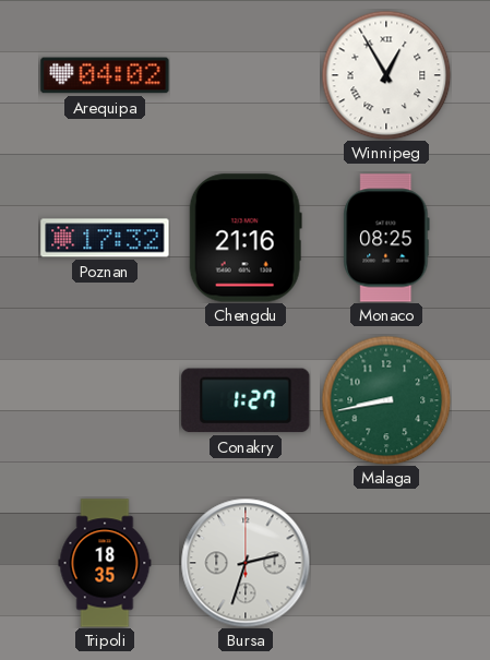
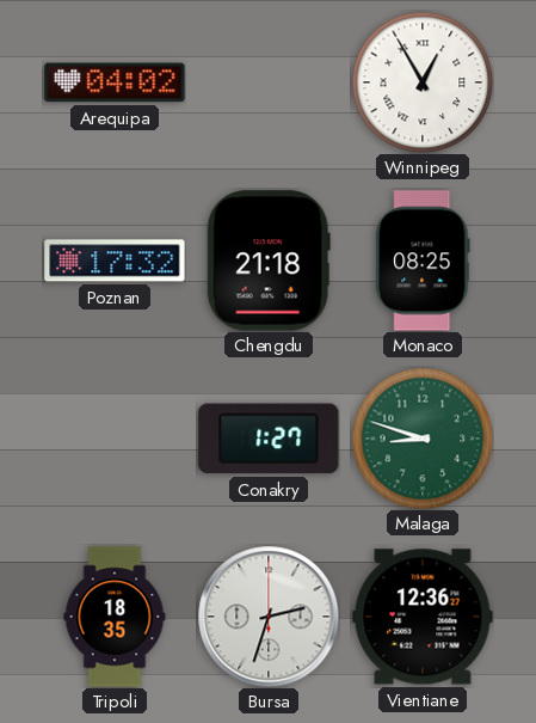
Chengdu: 21:16 -> 21:18
Malaga: 8:43 -> 8:48
Vientiane: none -> 12:36
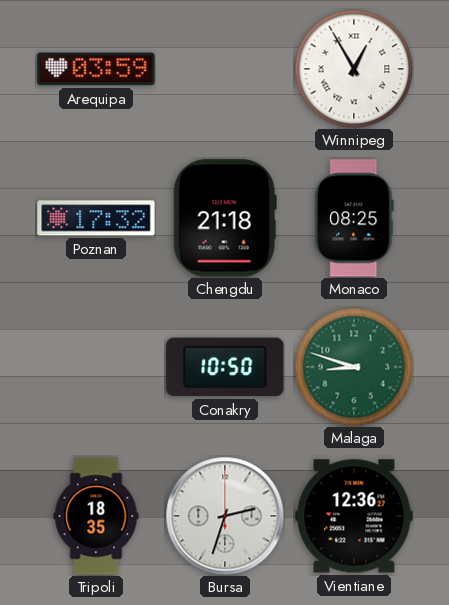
Arequipa: 04:02 -> 03:59
Conakry: 1:27 -> 10:50
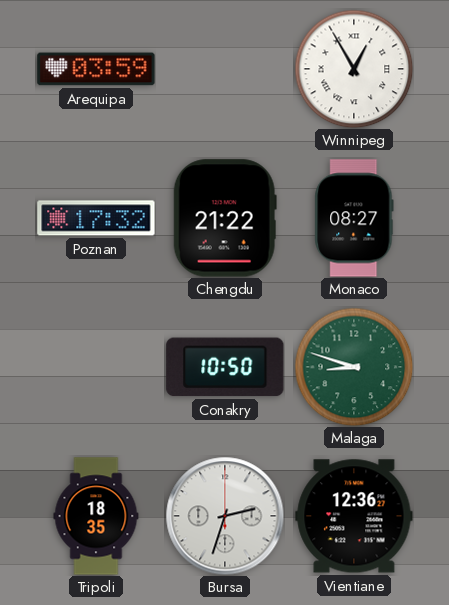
Chengdu: 21:18 -> 21:22
Monaco: 08:25 -> 08:27
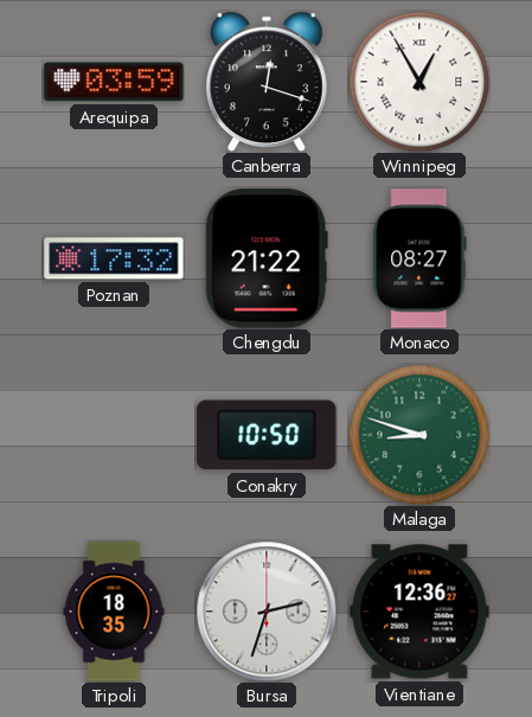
Canberra: none -> 12:18
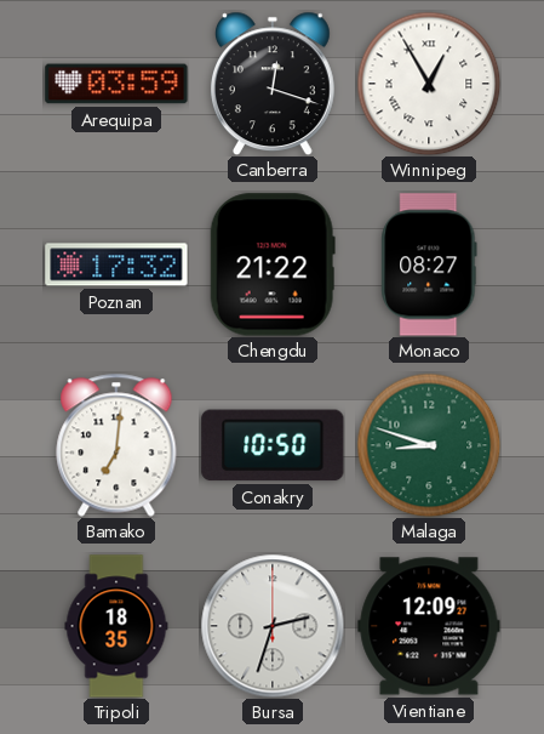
Bamako: none -> 7:01
Vientiane: 12:36 -> 12:09
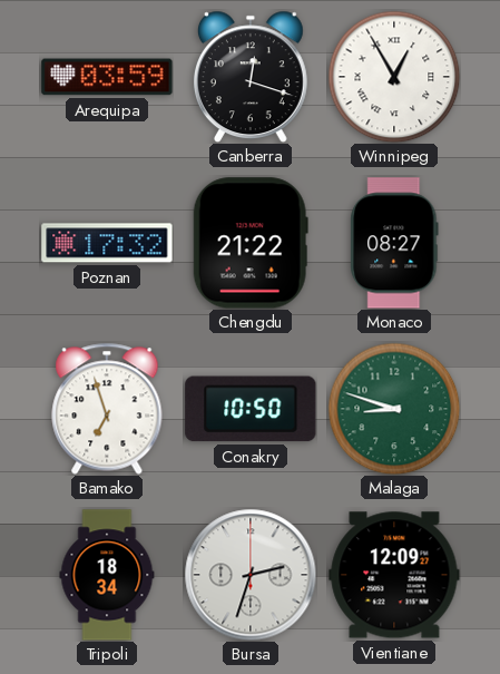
Bamako: 7:01 -> 6:57
Tripoli: 18:35 -> 18:34
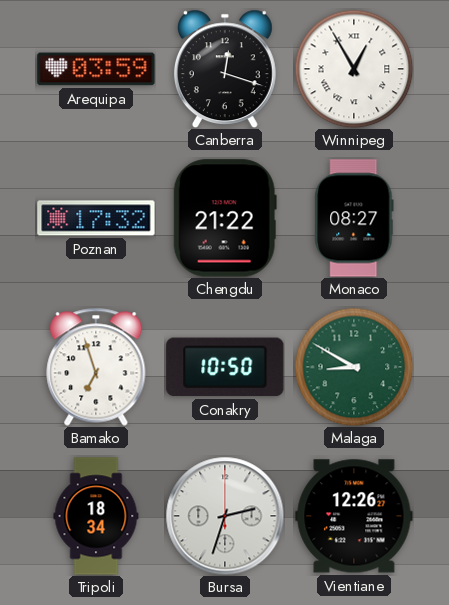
Malaga: 8:48 -> 8:50
Vientiane: 12:09 -> 12:26
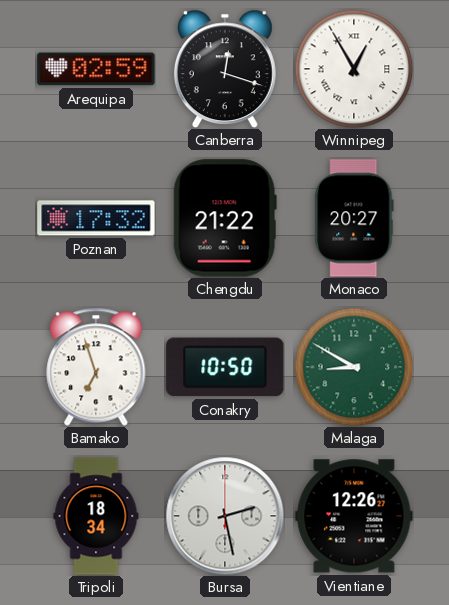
Arequipa: 03:59 -> 02:59
Monaco: 08:27 -> 20:27
Bursa: 2:33 -> 2:28
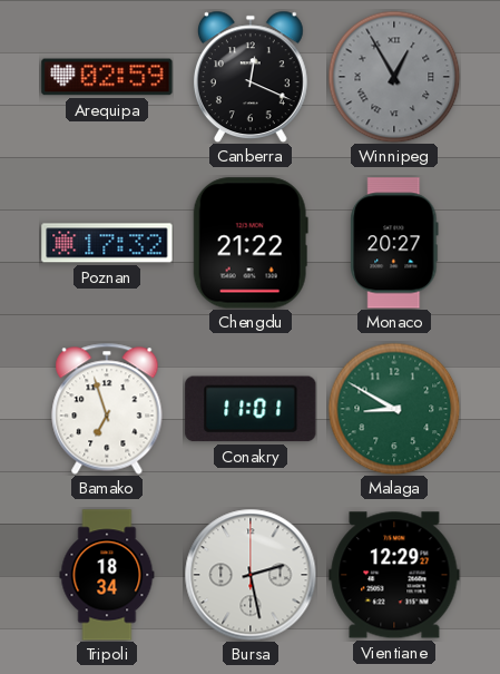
Canberra: 12:18 -> 12:19
Winnipeg dial: white -> grey
Conakry: 10:50 -> 11:01
Vientiane: 12:26 -> 12:29
